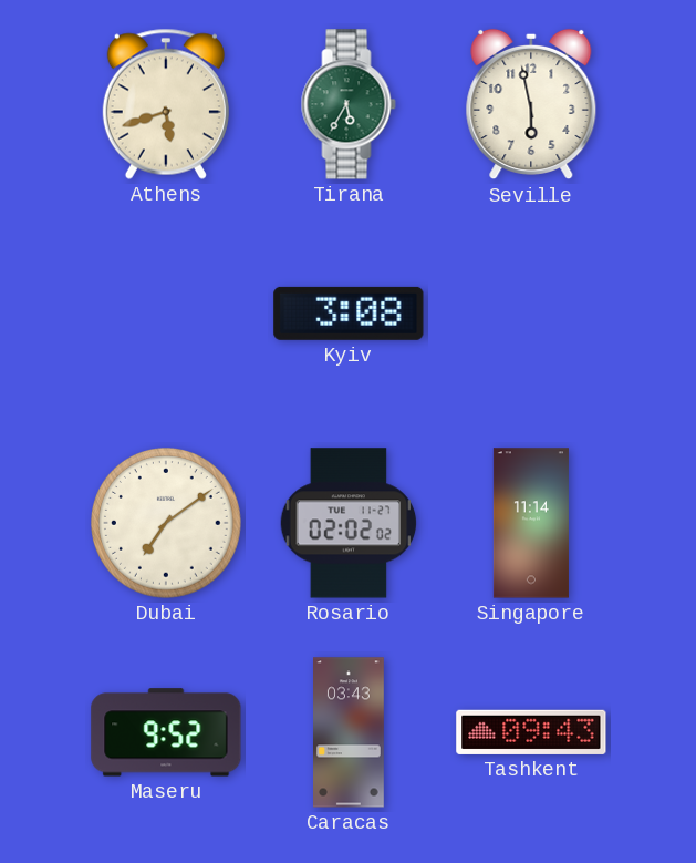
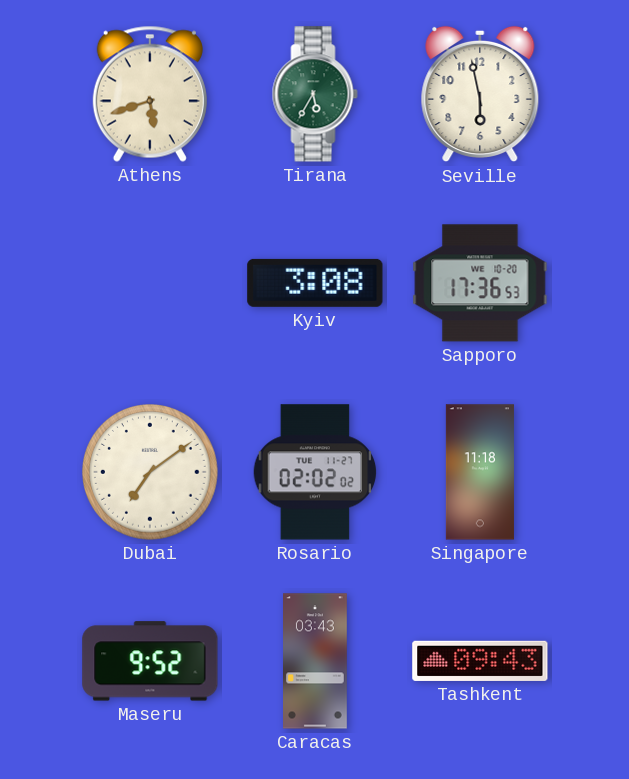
Sapporo: none -> 17:36
Singapore: 11:14 -> 11:18
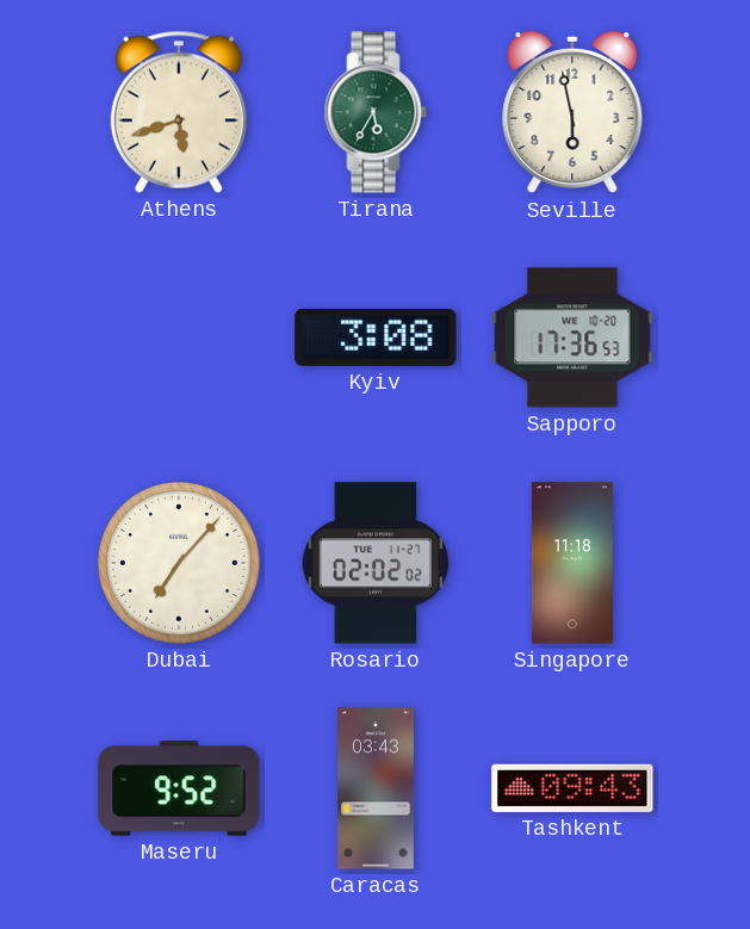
Dubai: 7:09 -> 7:07
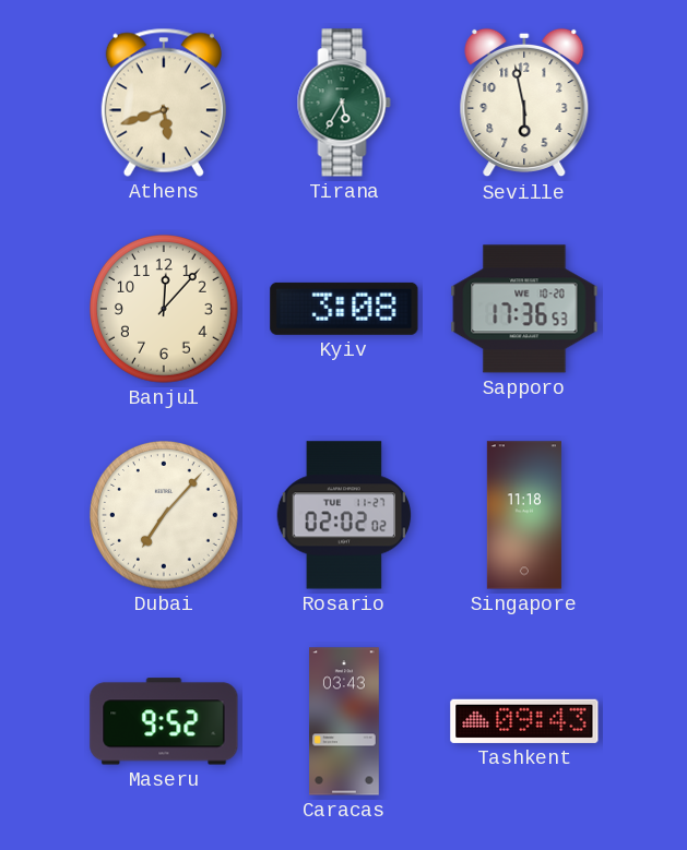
Banjul: none -> 12:07
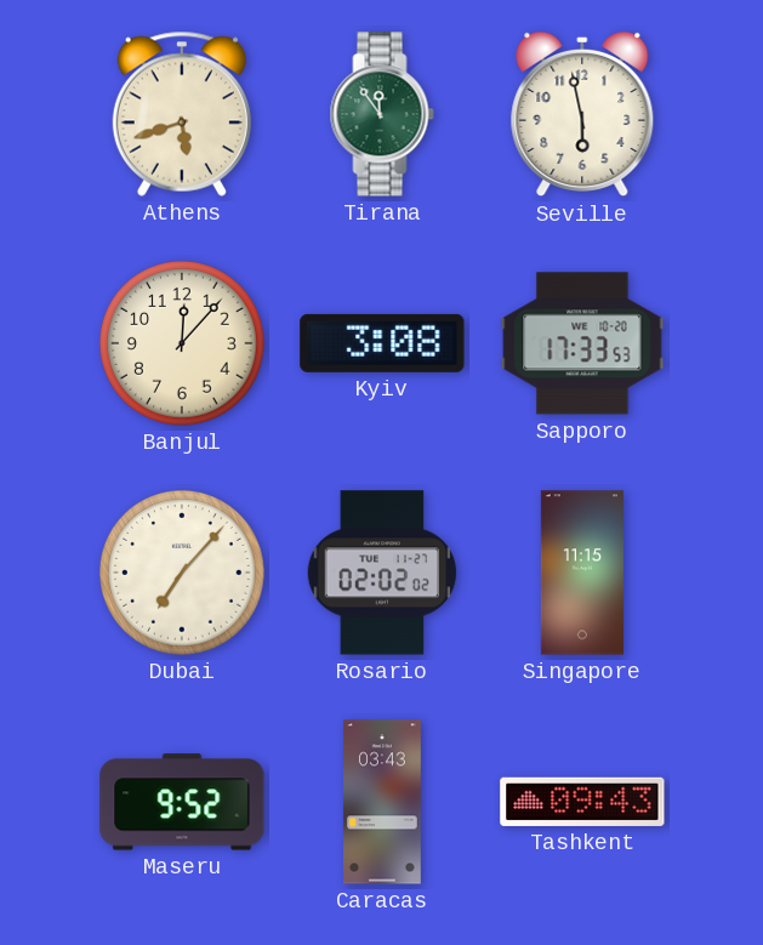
Tirana: 5:35 -> 11:54
Sapporo: 17:36 -> 17:33
Singapore: 11:18 -> 11:15
